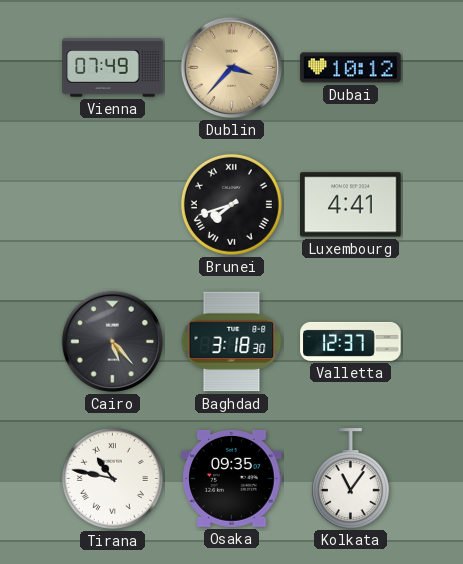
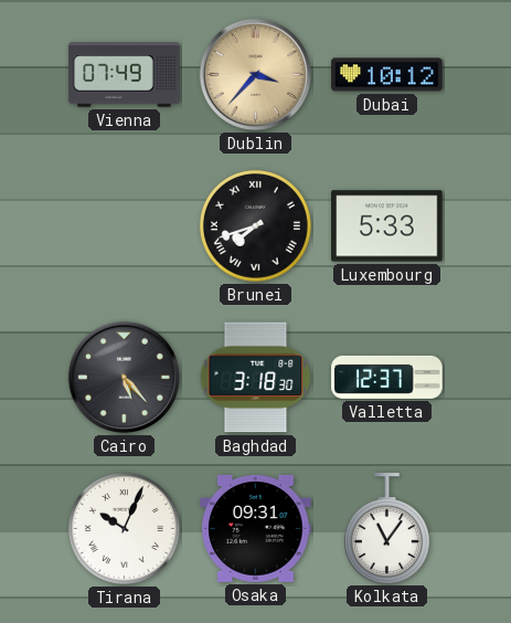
Luxembourg: 4:41 -> 5:33
Tirana: 10:47 -> 10:04
Osaka: 09:35 -> 09:31
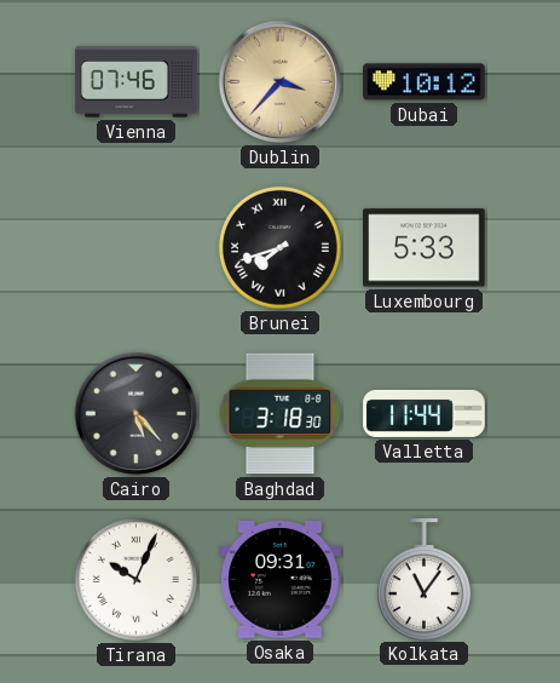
Vienna: 07:49 -> 07:46
Valletta: 12:37 -> 11:44
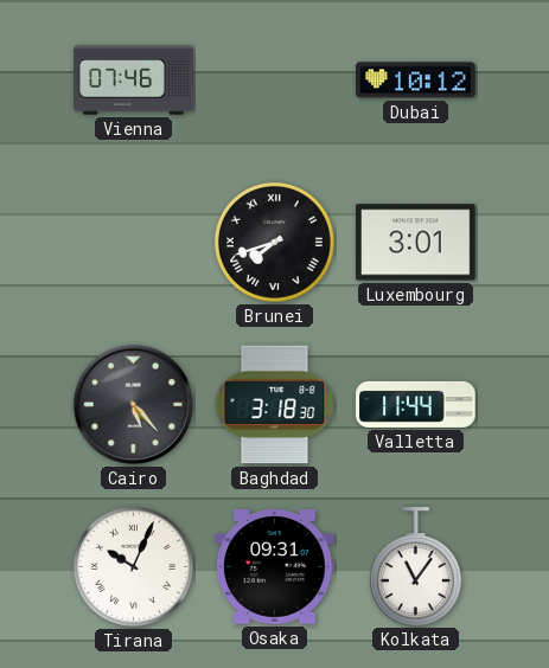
Dublin: 3:37 -> none
Luxembourg: 5:33 -> 3:01
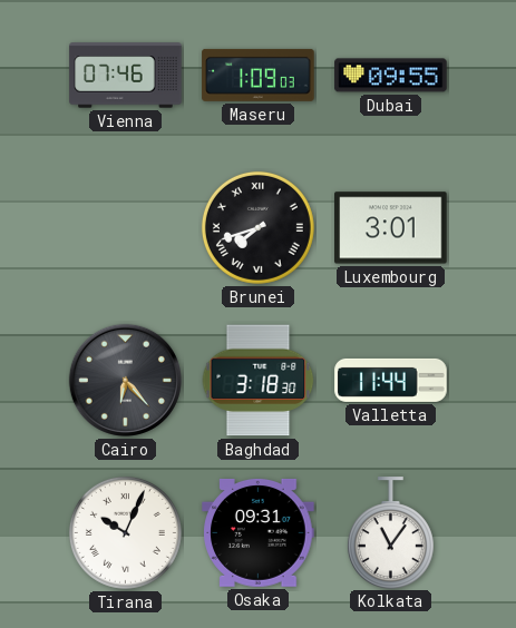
Maseru: none -> 1:09
Dubai: 10:12 -> 09:55
Cairo: 5:23 -> 6:23
